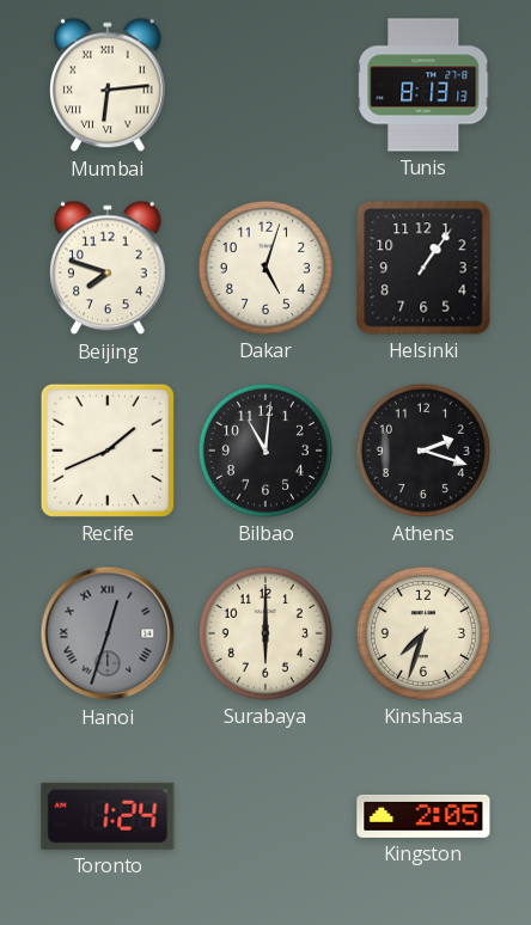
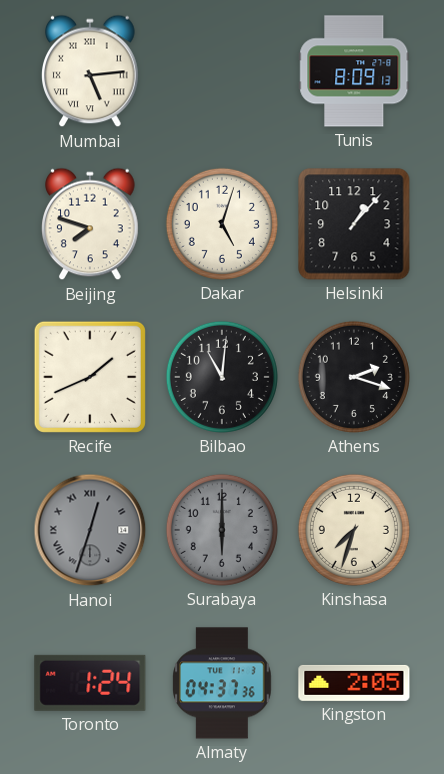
Mumbai: 6:14 -> 5:14
Tunis: 8:13 -> 8:09
Helsinki: 1:06 -> 1:07
Surabaya dial: cream -> grey
Almaty: none -> 04:37
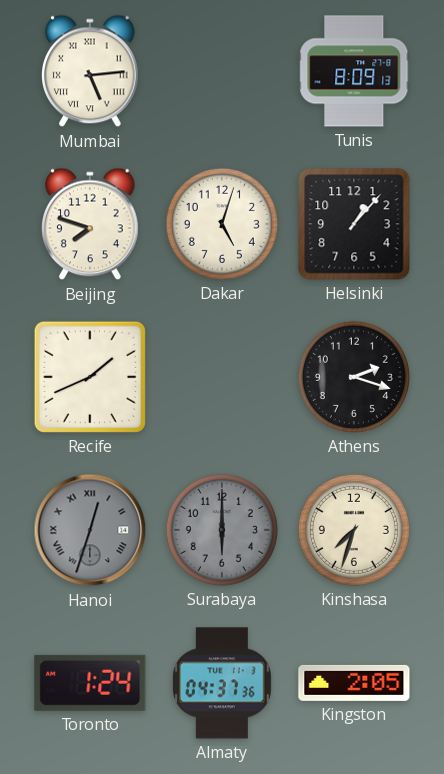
Bilbao: 11:01 -> none
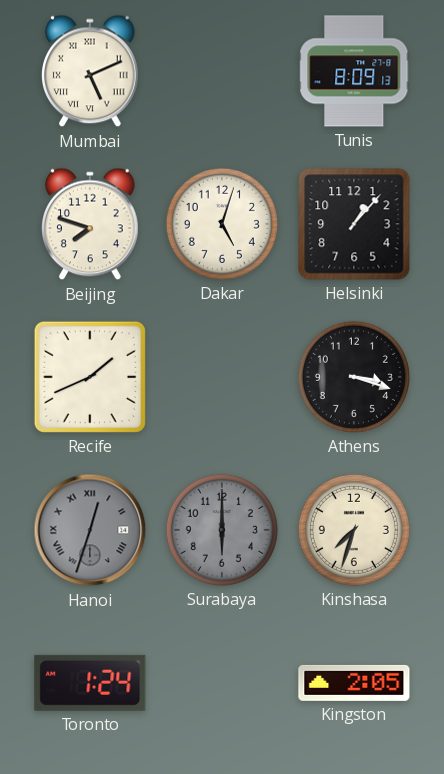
Mumbai: 5:14 -> 5:11
Athens: 2:18 -> 3:18
Almaty: 04:37 -> none
